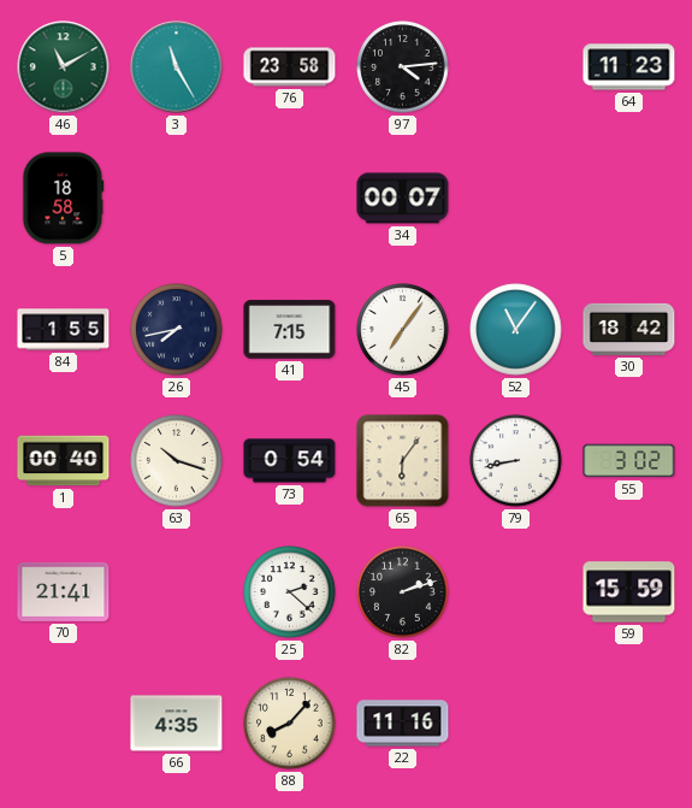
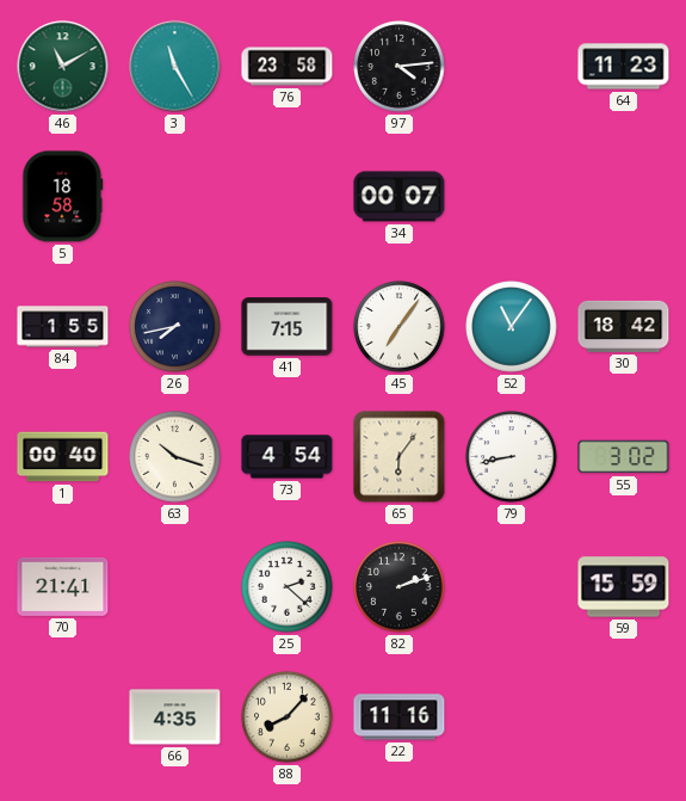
73: 0:54 -> 4:54
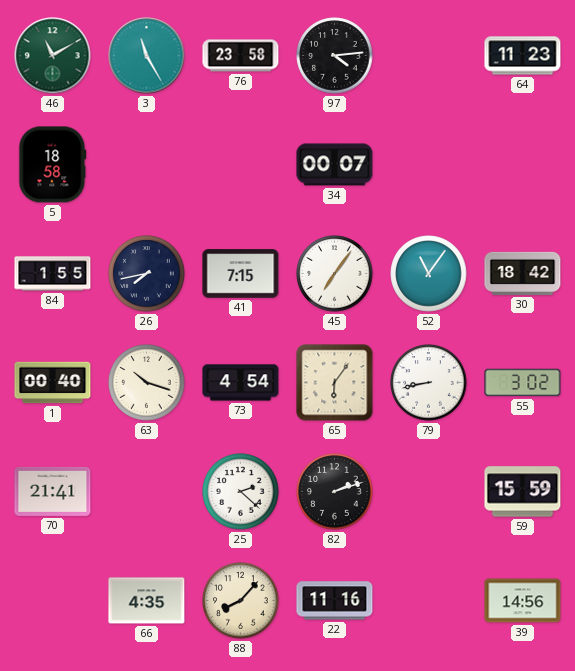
39: none -> 14:56
